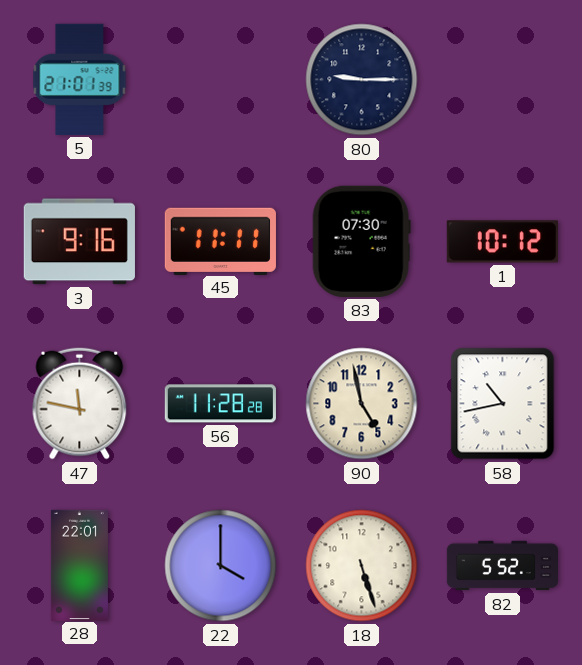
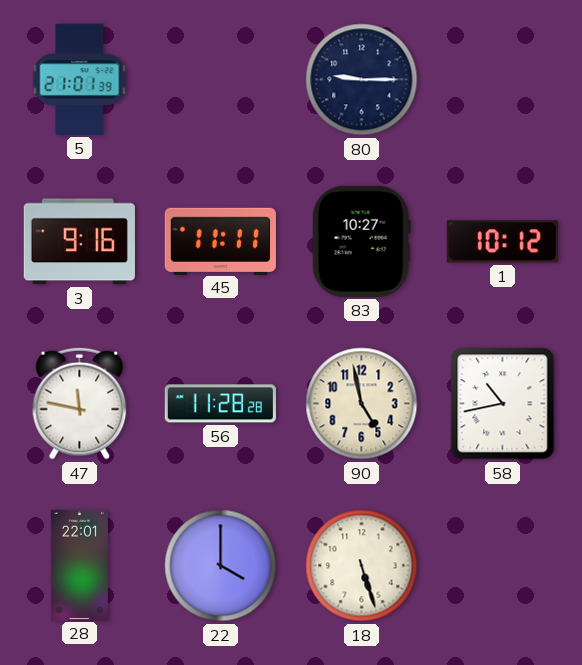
83: 07:30 -> 10:27
82: 5:52 -> none
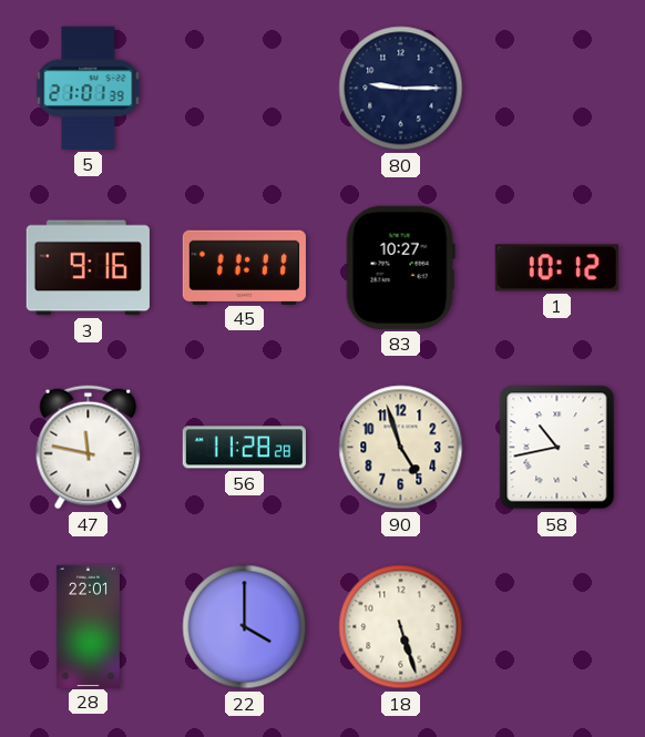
90: 4:58 -> 4:57
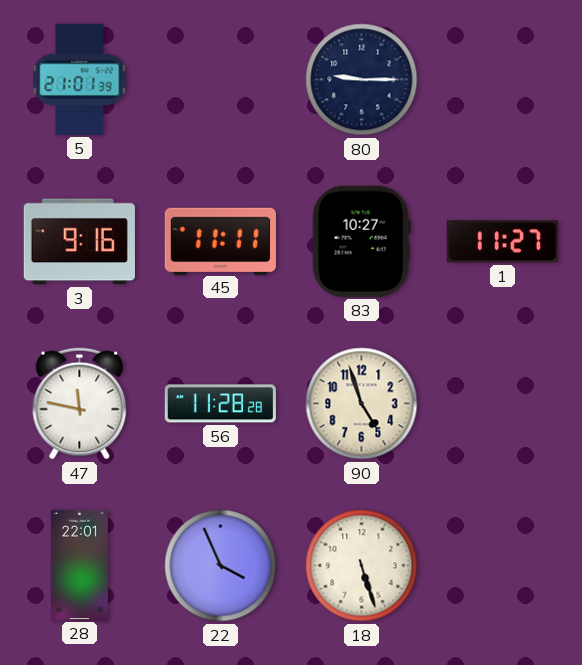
1: 10:12 -> 11:27
58: 10:43 -> none
22: 4:00 -> 3:56
